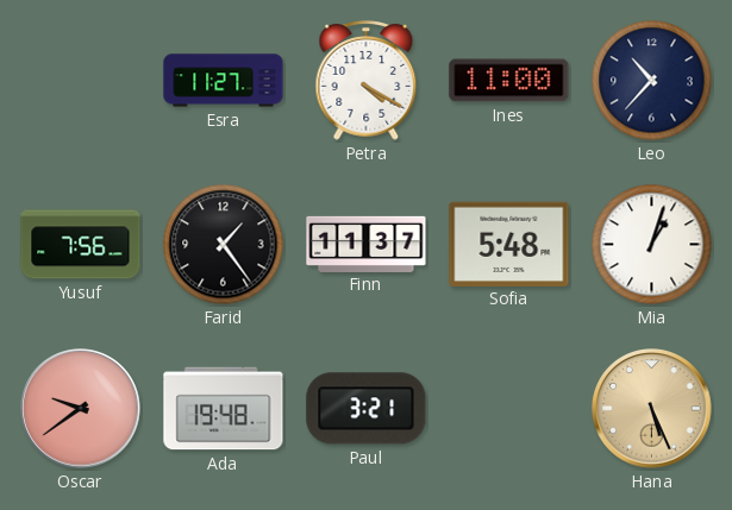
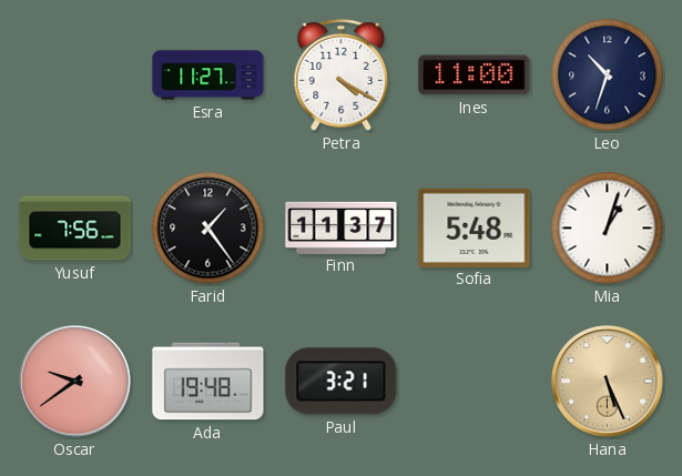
Leo: 10:37 -> 10:33
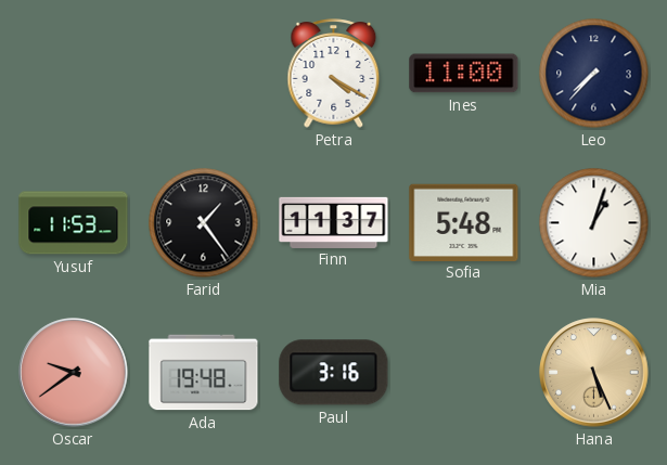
Esra: 11:27 -> none
Leo: 10:33 -> 7:37
Yusuf: 7:56 -> 11:53
Paul: 3:21 -> 3:16
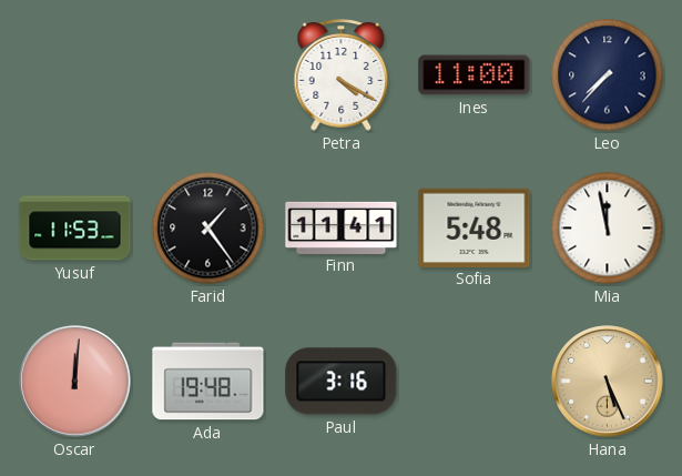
Finn: 11:37 -> 11:41
Mia: 1:03 -> 11:58
Oscar: 9:39 -> 12:01
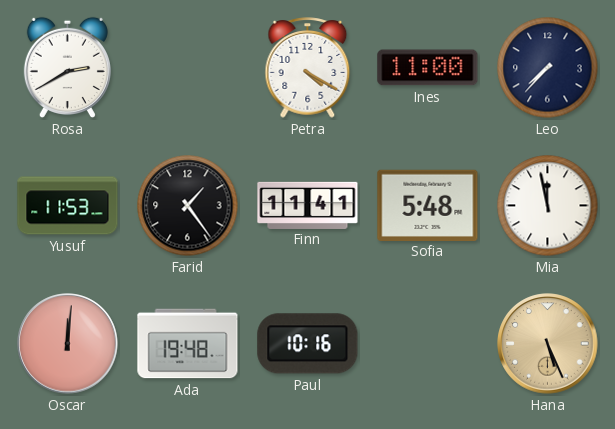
Rosa: none -> 2:40
Paul: 3:16 -> 10:16
